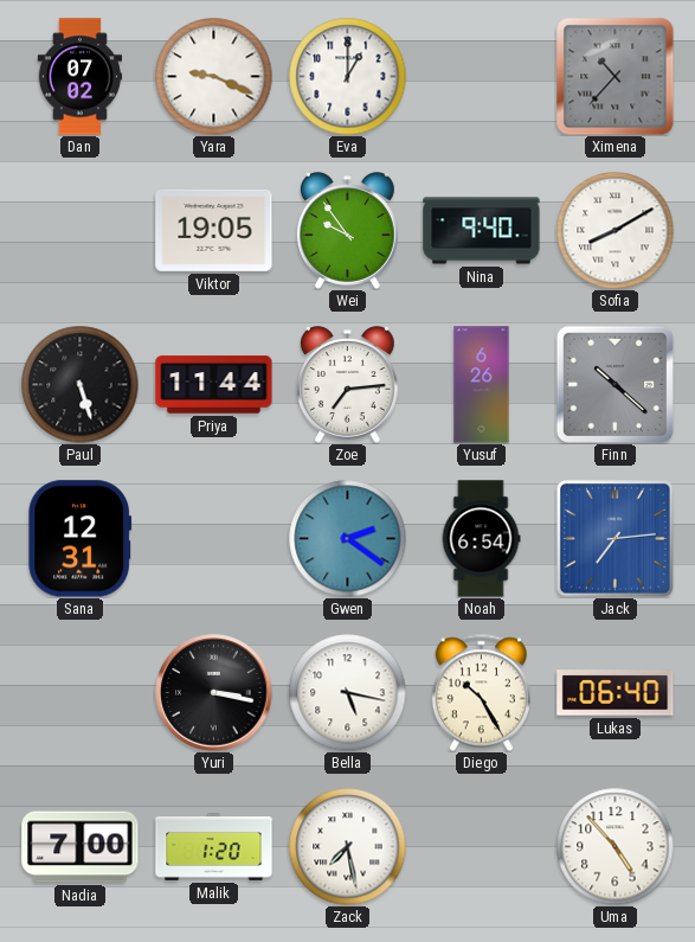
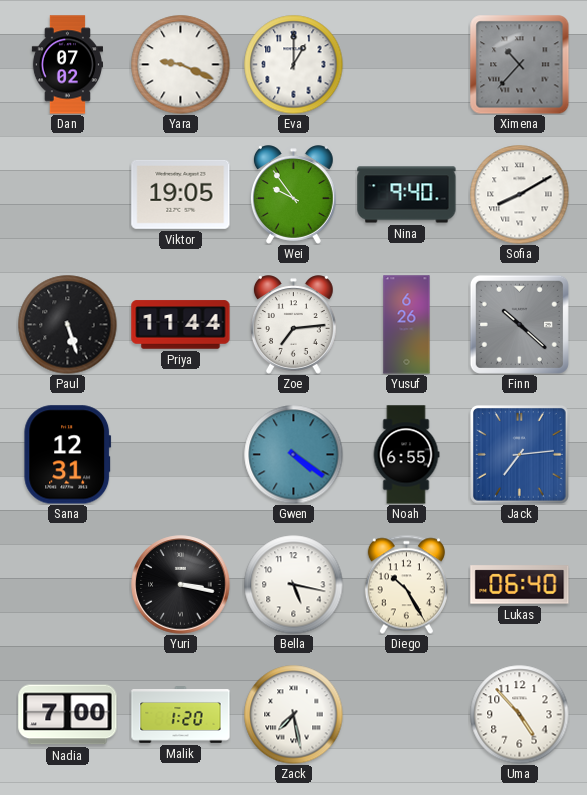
Gwen: 2:21 -> 4:21
Noah: 6:54 -> 6:55
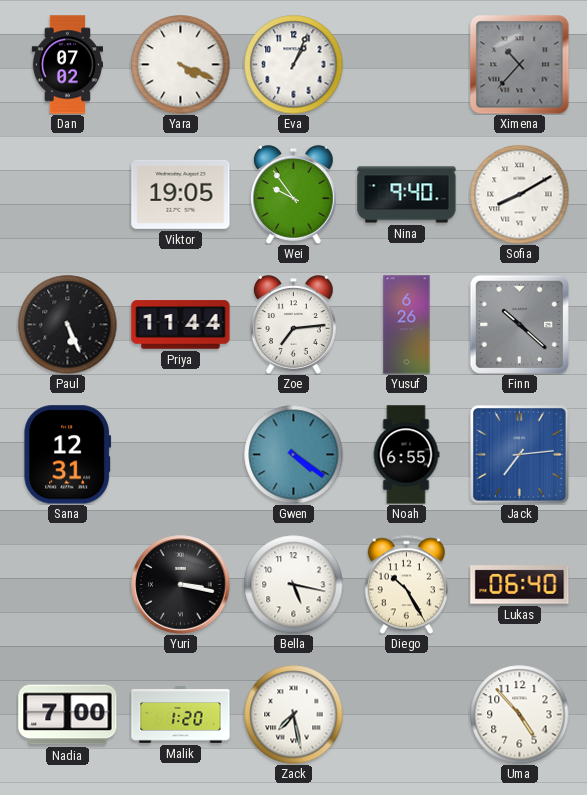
Yara: 9:19 -> 4:19
Eva: 1:00 -> 1:04
Paul: 5:27 -> 5:26
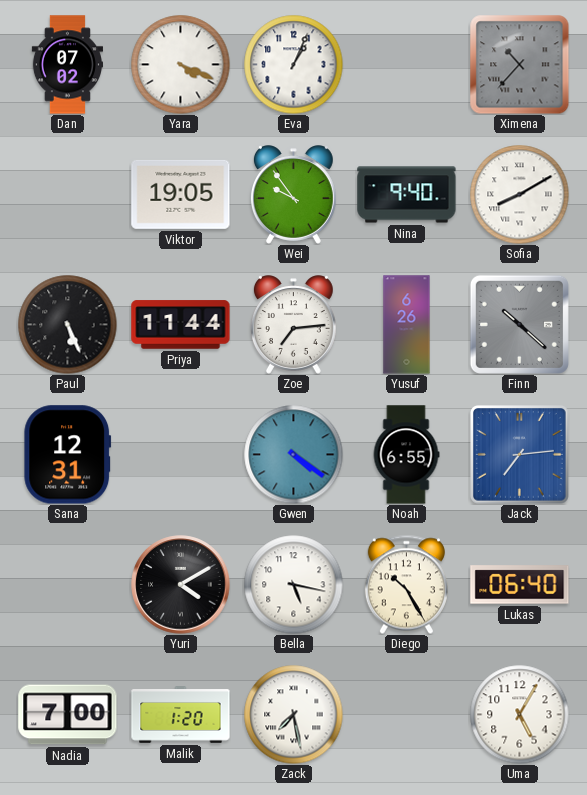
Yuri: 3:17 -> 4:10
Uma: 4:53 -> 5:05
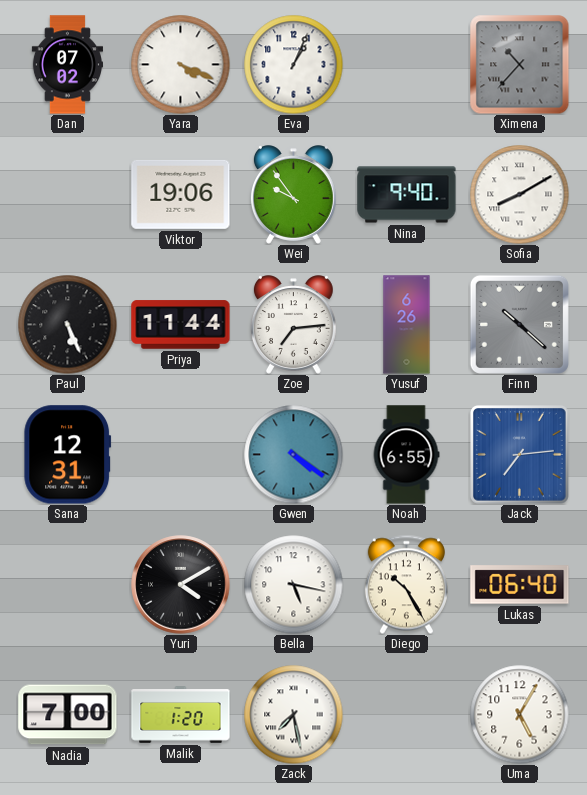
Viktor: 19:05 -> 19:06
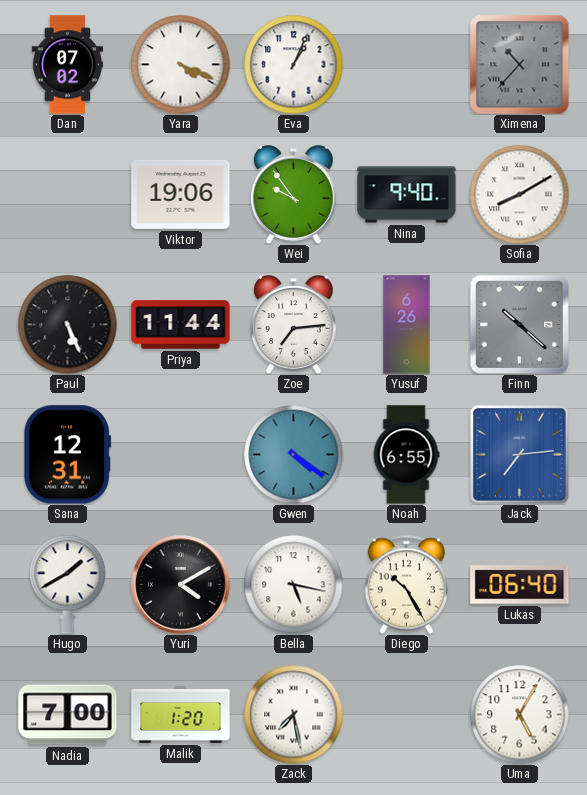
Hugo: none -> 1:40
